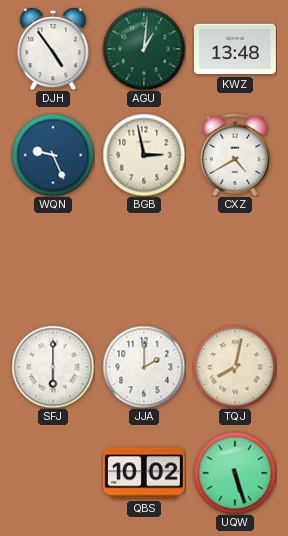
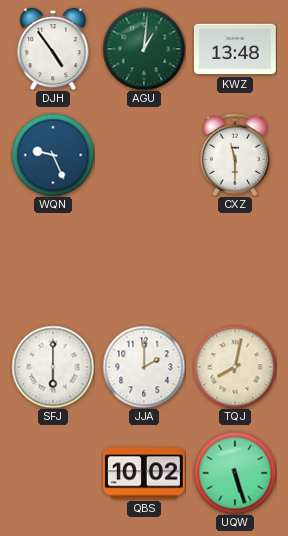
BGB: 2:58 -> none
CXZ: 4:40 -> 11:30
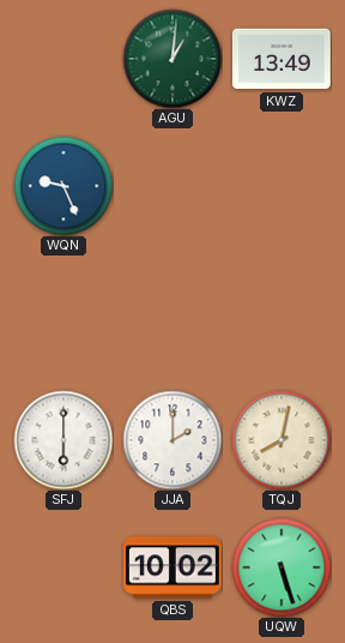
DJH: 4:54 -> none
KWZ: 13:48 -> 13:49
CXZ: 11:30 -> none
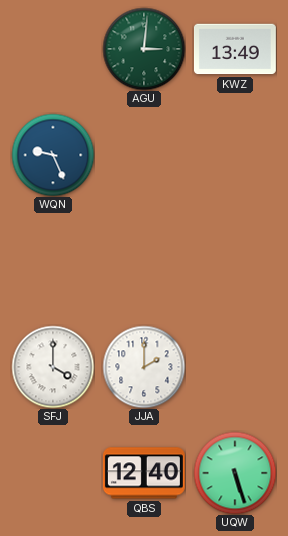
AGU: 1:01 -> 3:01
SFJ: 6:00 -> 4:00
TQJ: 8:02 -> none
QBS: 10:02 -> 12:40
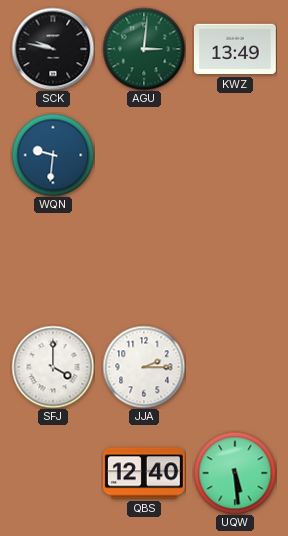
SCK: none -> 9:47
WQN: 9:26 -> 9:31
JJA: 2:00 -> 2:15
UQW: 5:27 -> 5:29
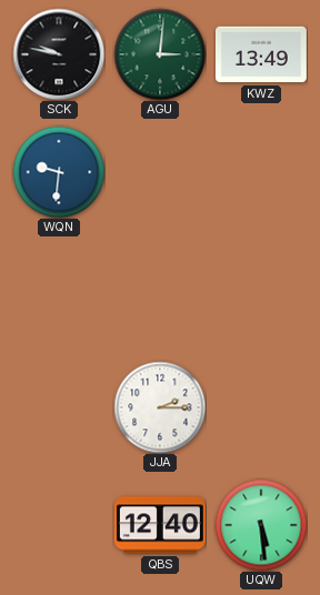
SFJ: 4:00 -> none
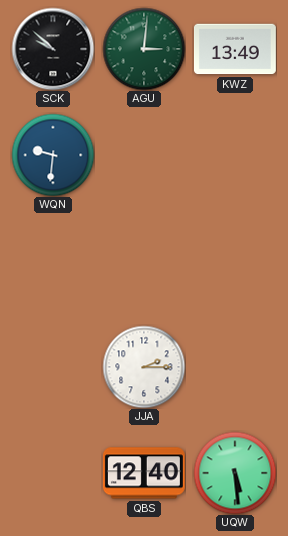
SCK: 9:47 -> 9:52
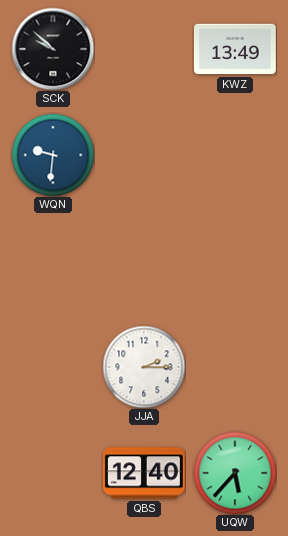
AGU: 3:01 -> none
UQW: 5:29 -> 5:37
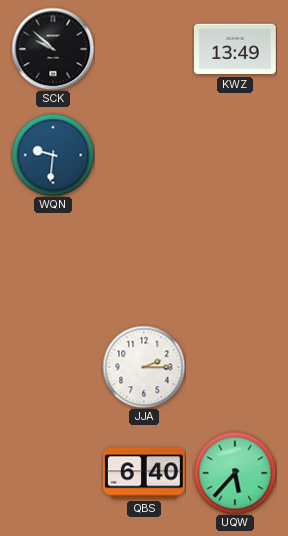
QBS: 12:40 -> 6:40
